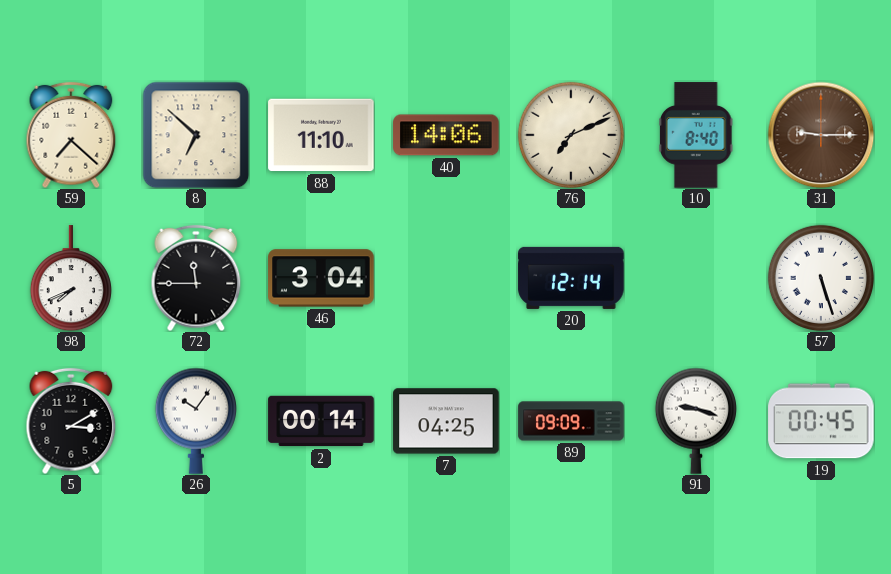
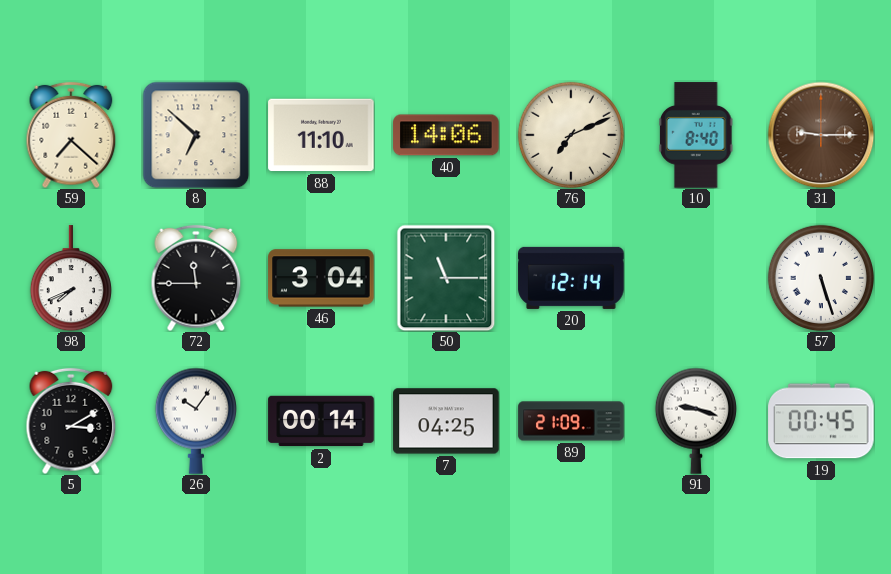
50: none -> 11:15
89: 09:09 -> 21:09
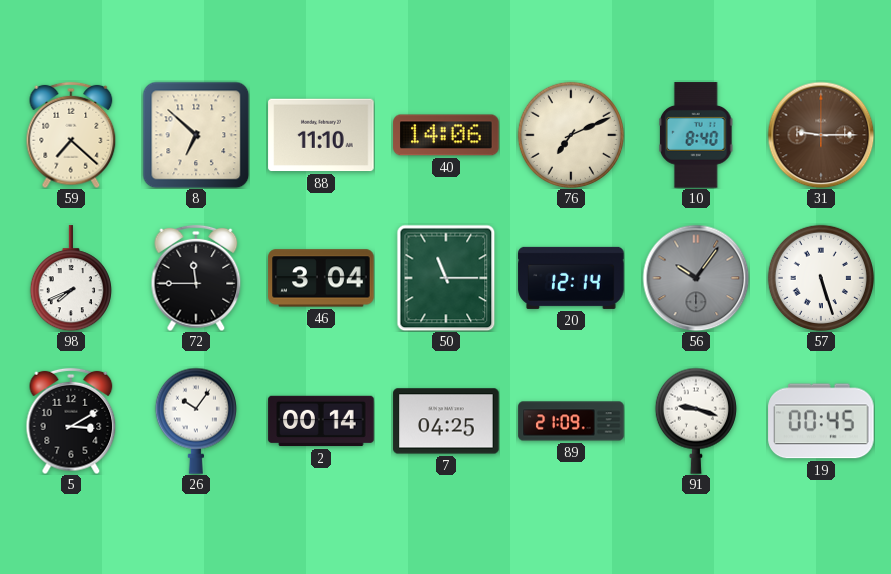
56: none -> 10:06
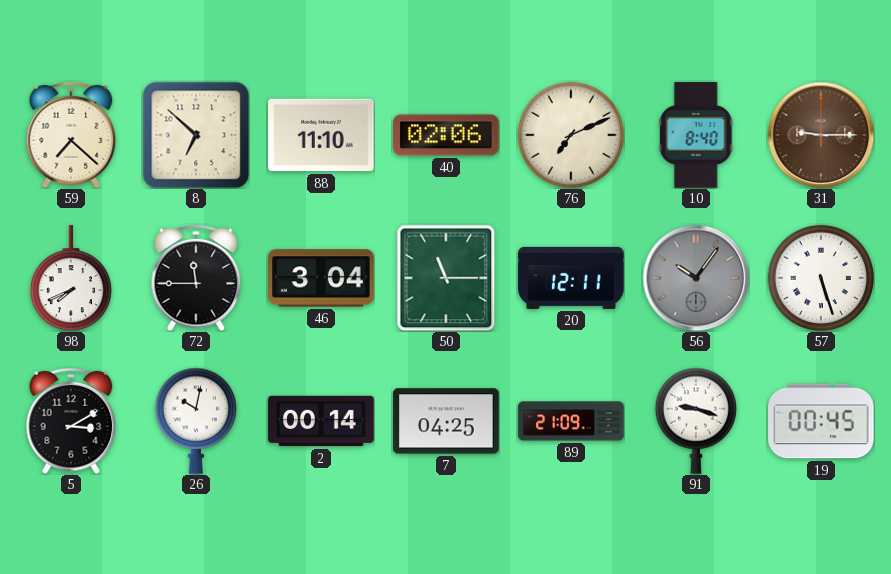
40: 14:06 -> 02:06
20: 12:14 -> 12:11
26: 10:06 -> 10:02
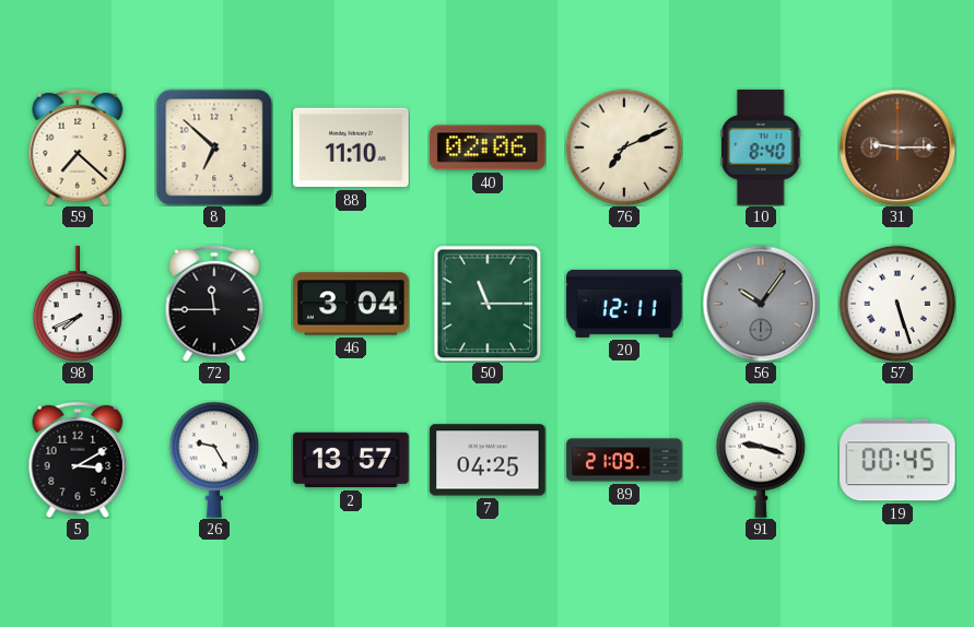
26: 10:02 -> 9:25
2: 00:14 -> 13:57
